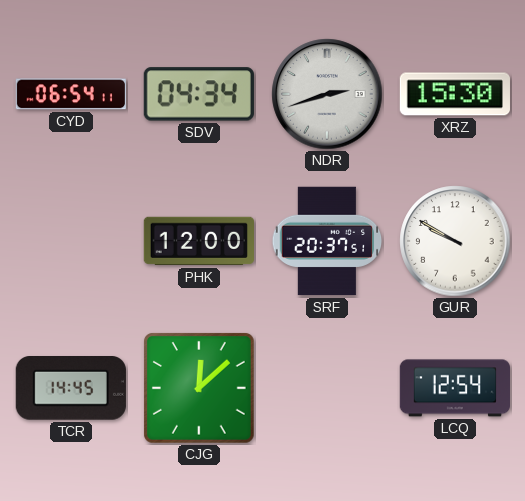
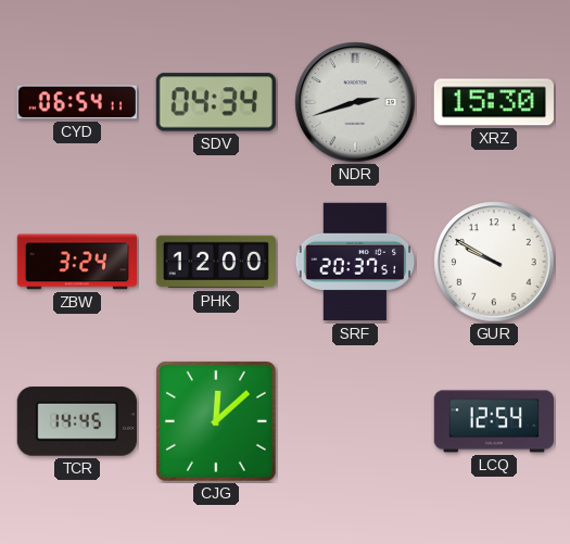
ZBW: none -> 3:24
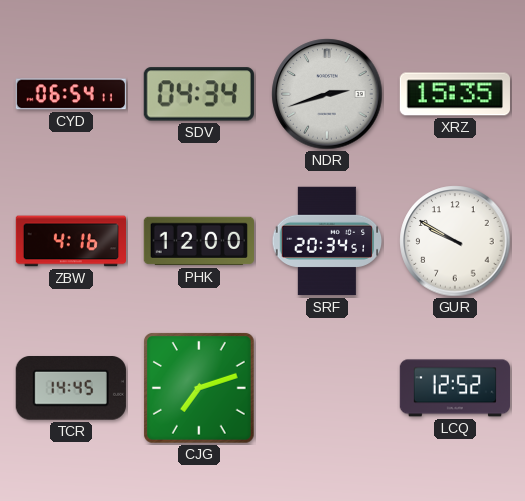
XRZ: 15:30 -> 15:35
ZBW: 3:24 -> 4:16
SRF: 20:37 -> 20:34
CJG: 12:08 -> 7:12
LCQ: 12:54 -> 12:52
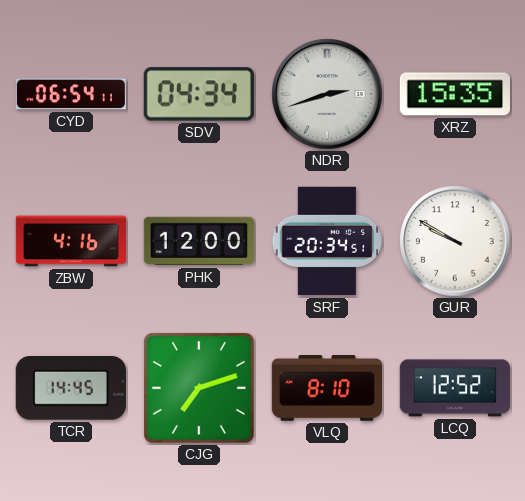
VLQ: none -> 8:10
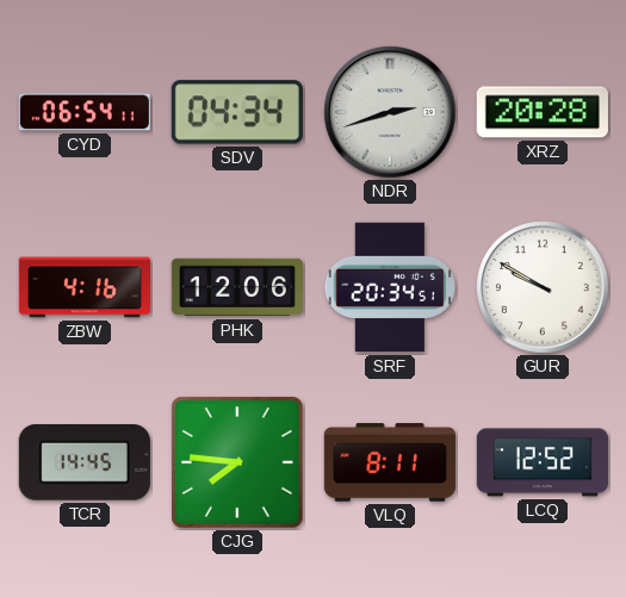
XRZ: 15:35 -> 20:28
PHK: 12:00 -> 12:06
CJG: 7:12 -> 7:46
VLQ: 8:10 -> 8:11
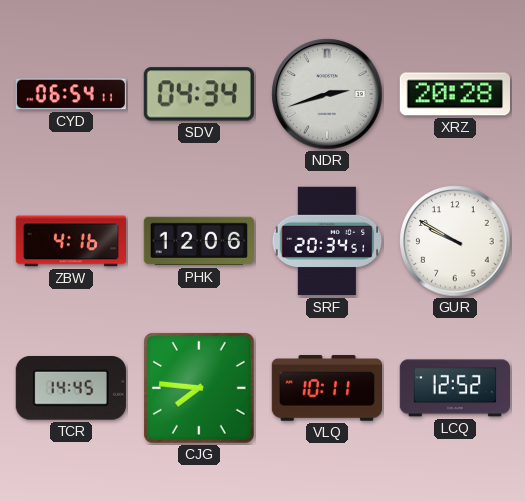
VLQ: 8:11 -> 10:11
